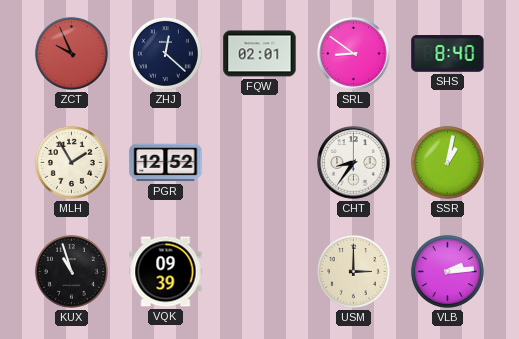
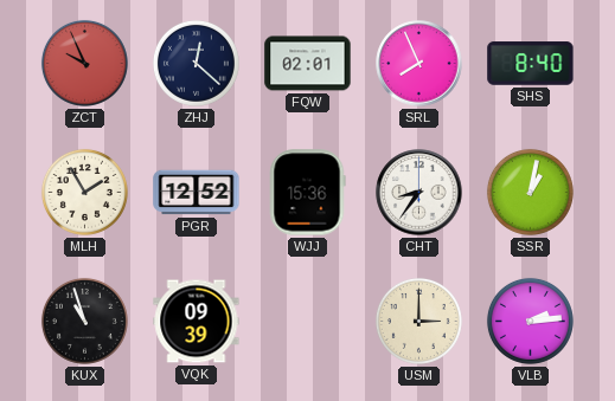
SRL: 8:51 -> 7:56
WJJ: none -> 15:36
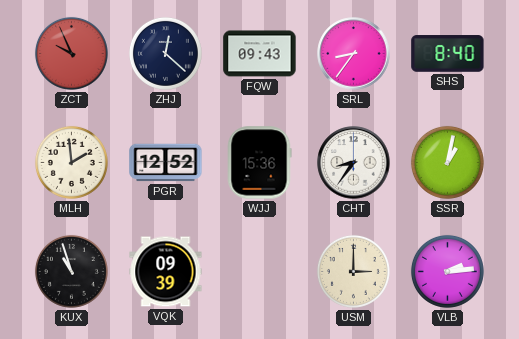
FQW: 02:01 -> 09:43
SRL: 7:56 -> 8:36
MLH: 1:55 -> 1:59
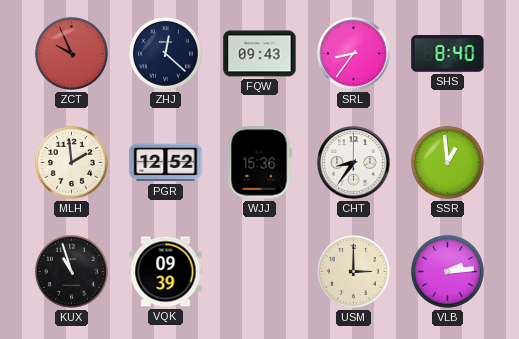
SSR: 1:02 -> 12:59
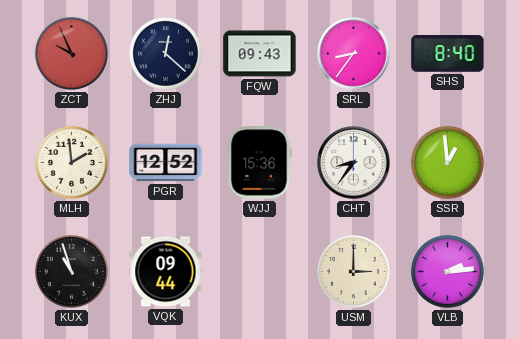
VQK: 09:39 -> 09:44
